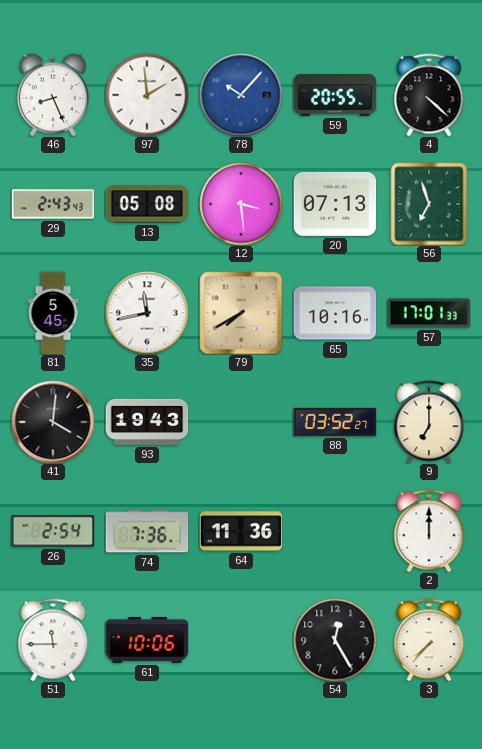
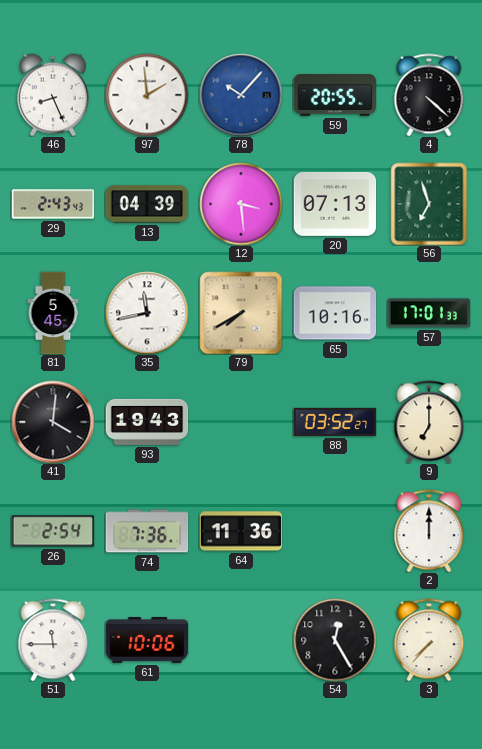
13: 05:08 -> 04:39
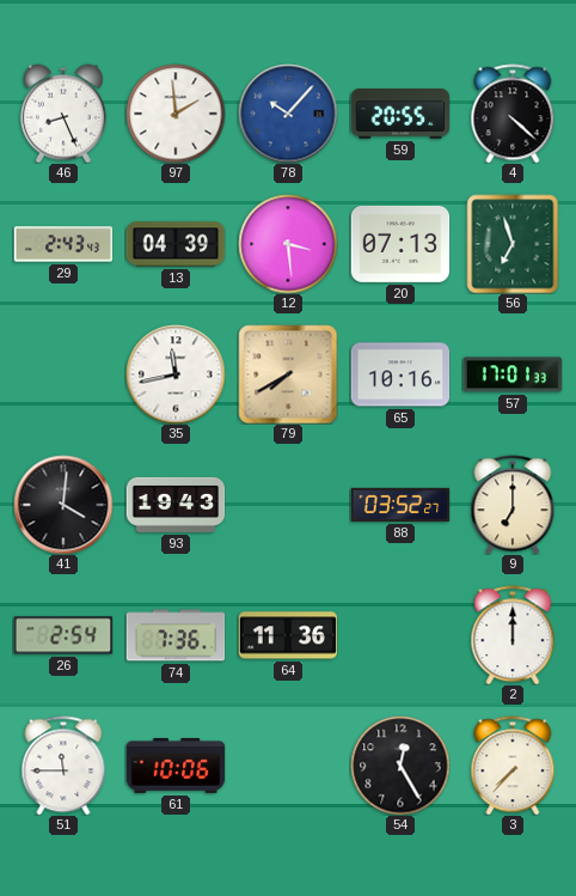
81: 5:45 -> none
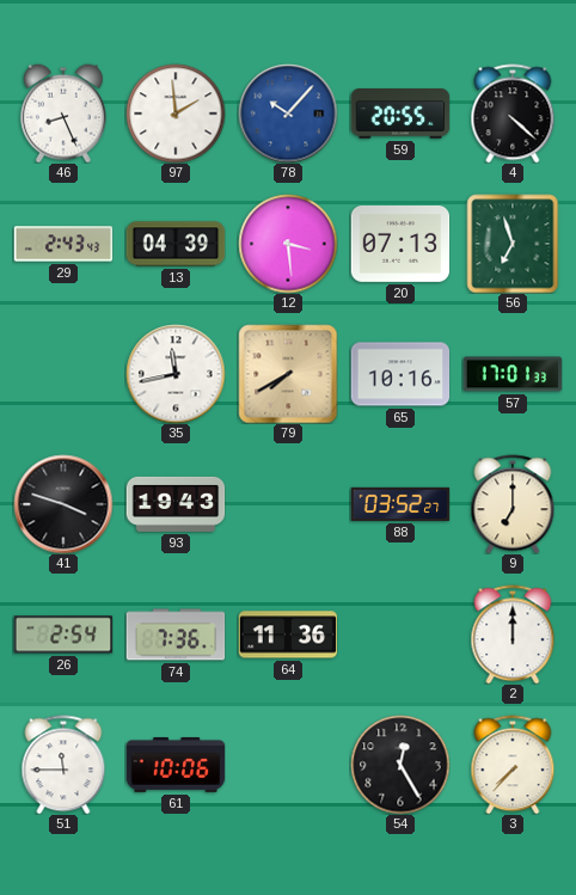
41: 4:01 -> 3:48
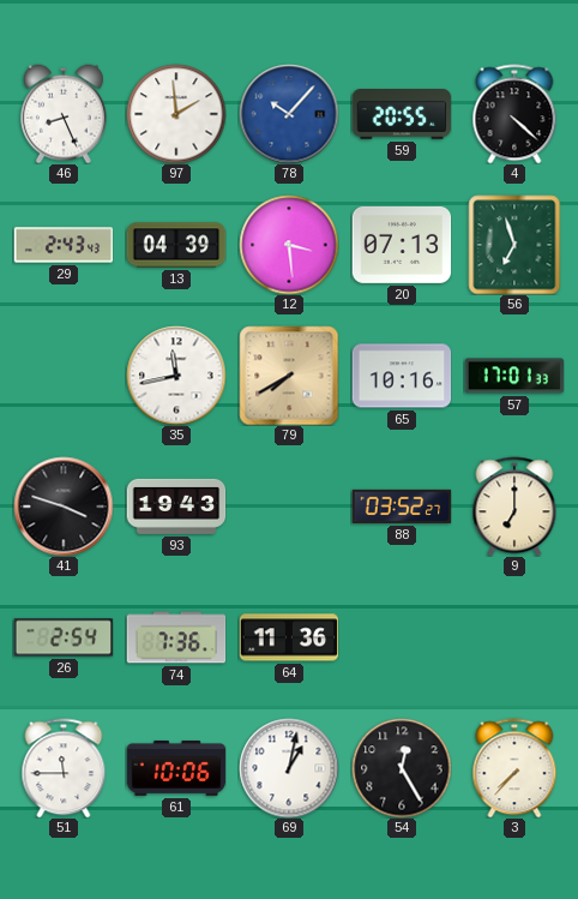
2: 12:00 -> none
69: none -> 1:02
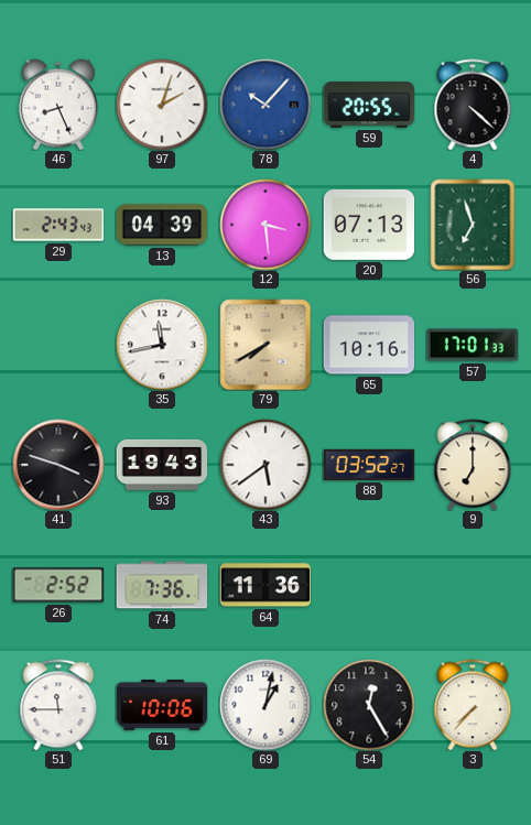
97: 1:59 -> 2:03
43: none -> 5:39
26: 2:54 -> 2:52
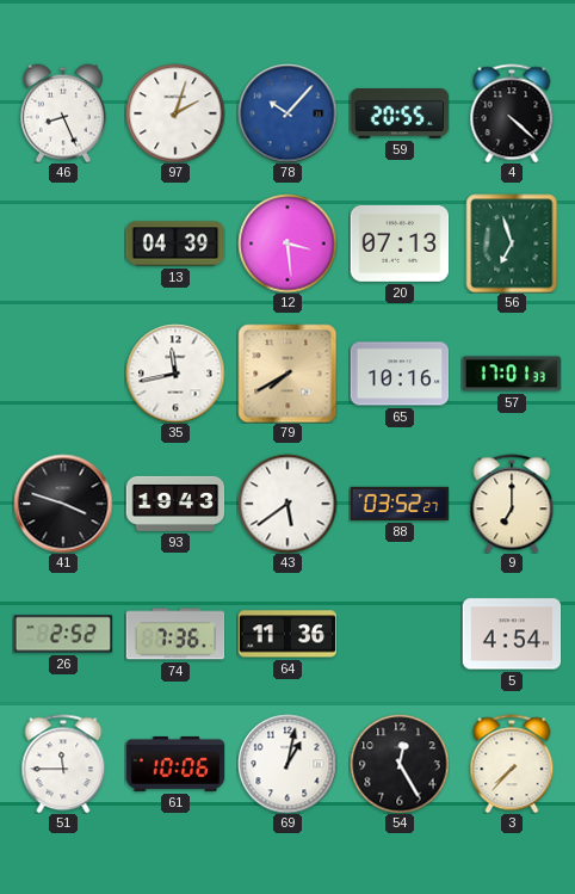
29: 2:43 -> none
5: none -> 4:54
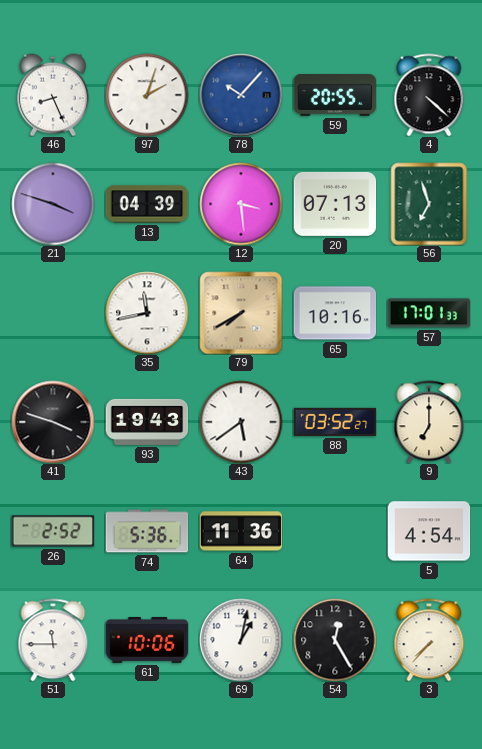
21: none -> 3:48
74: 7:36 -> 5:36
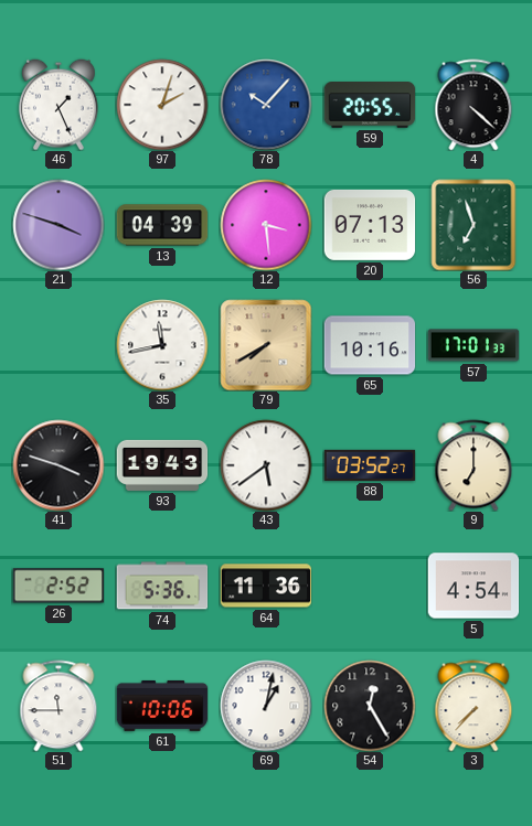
46: 8:26 -> 1:26
